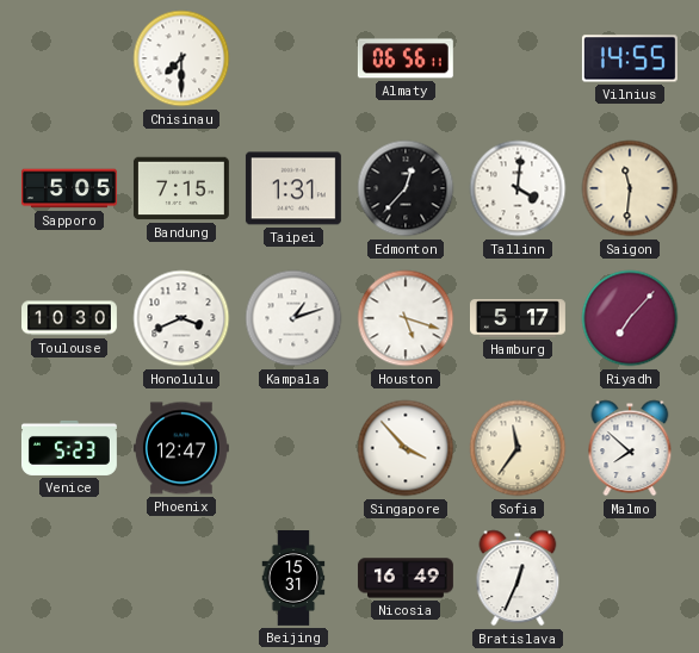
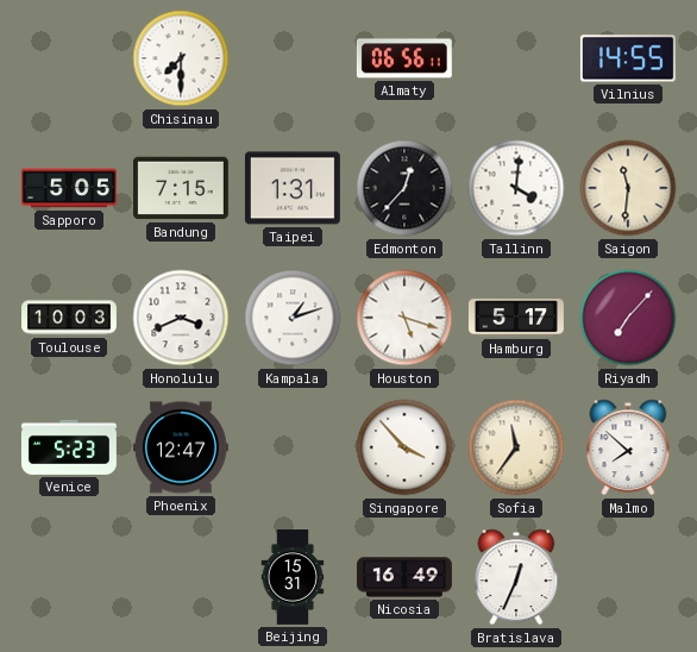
Toulouse: 10:30 -> 10:03
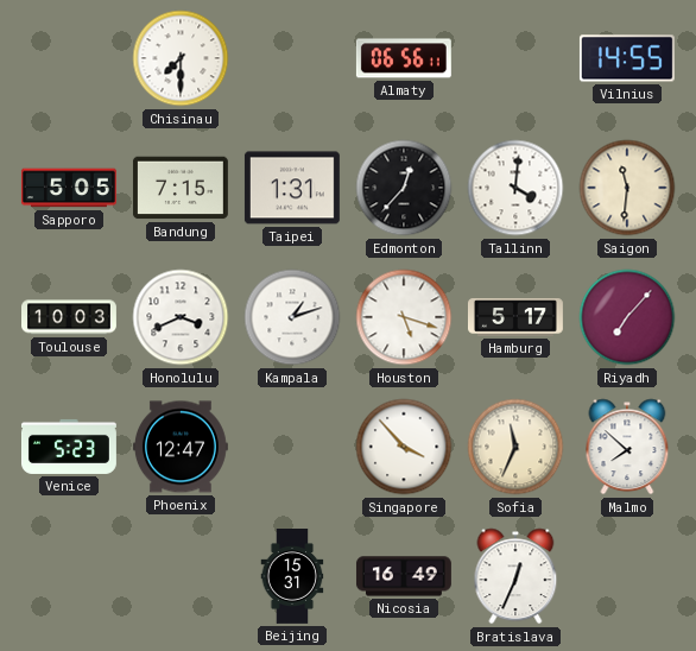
Sofia: 11:36 -> 11:34
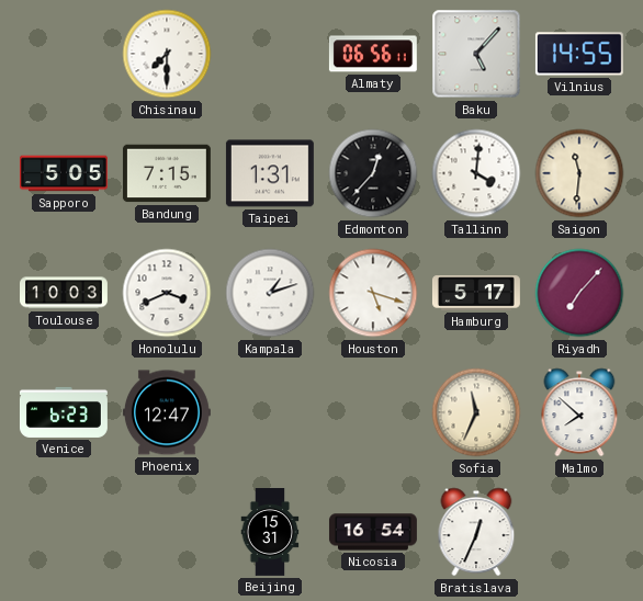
Baku: none -> 5:07
Venice: 5:23 -> 6:23
Singapore: 3:53 -> none
Nicosia: 16:49 -> 16:54
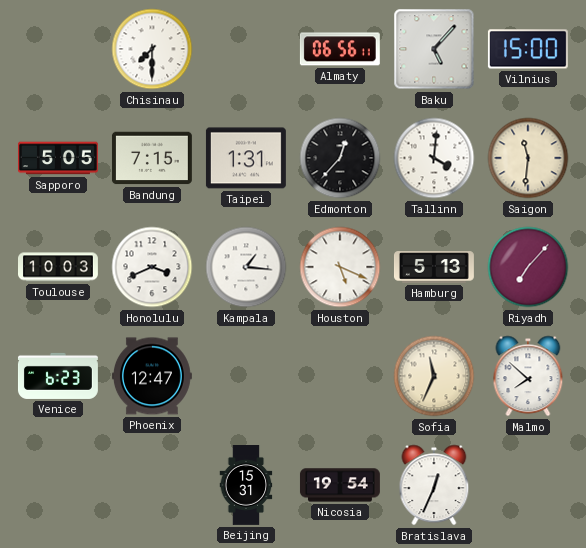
Vilnius: 14:55 -> 15:00
Kampala: 1:12 -> 1:16
Houston: 5:18 -> 5:19
Hamburg: 5:17 -> 5:13
Nicosia: 16:54 -> 19:54
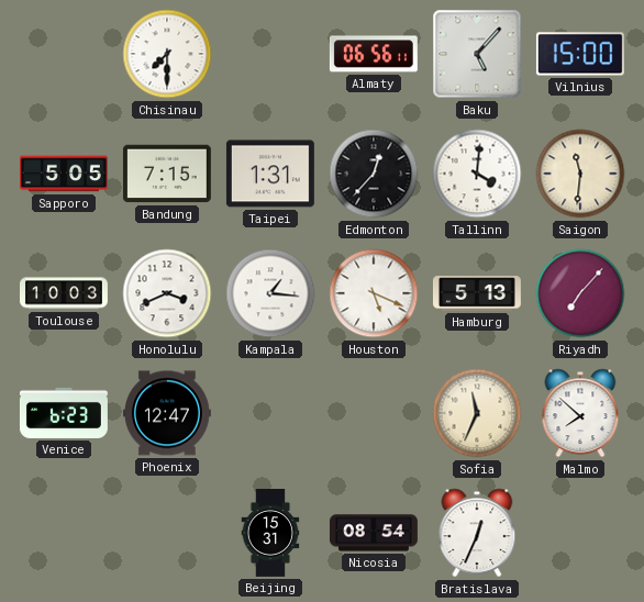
Nicosia: 19:54 -> 08:54
